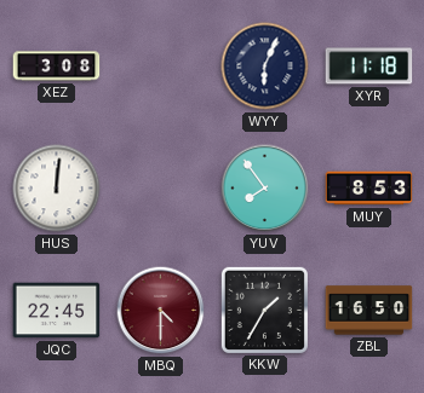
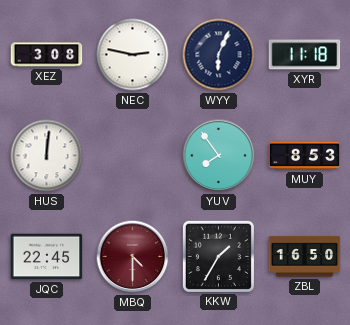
NEC: none -> 2:47
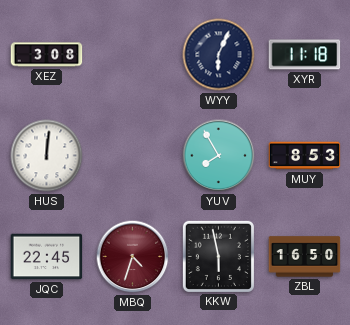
NEC: 2:47 -> none
YUV: 7:54 -> 7:55
MBQ: 4:30 -> 4:33
KKW: 1:35 -> 5:58
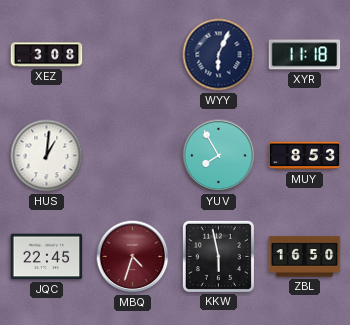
HUS: 12:01 -> 1:01
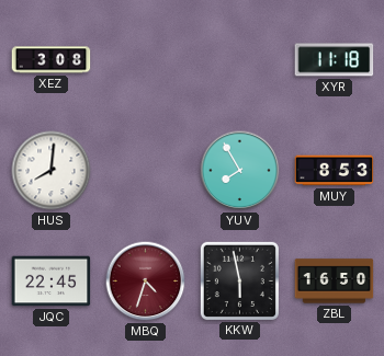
WYY: 6:04 -> none
HUS: 1:01 -> 8:01
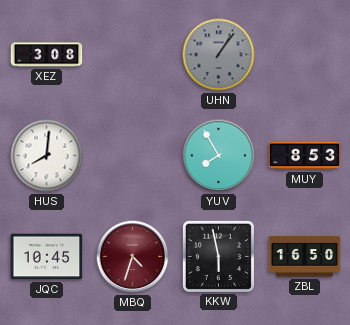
UHN: none -> 1:06
XYR: 11:18 -> none
JQC: 22:45 -> 10:45
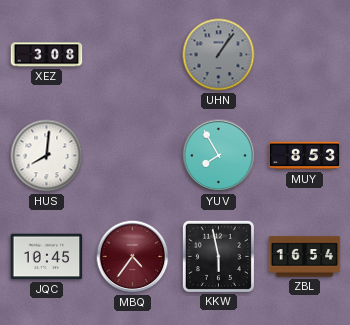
MBQ: 4:33 -> 4:36
ZBL: 16:50 -> 16:54
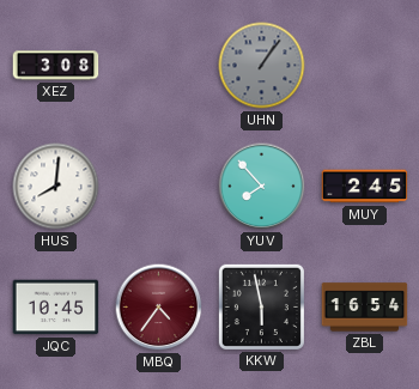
YUV: 7:55 -> 7:53
MUY: 8:53 -> 2:45
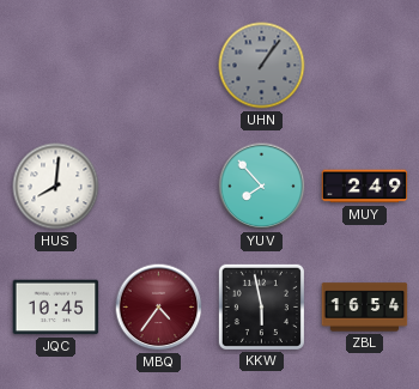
XEZ: 3:08 -> none
MUY: 2:45 -> 2:49
